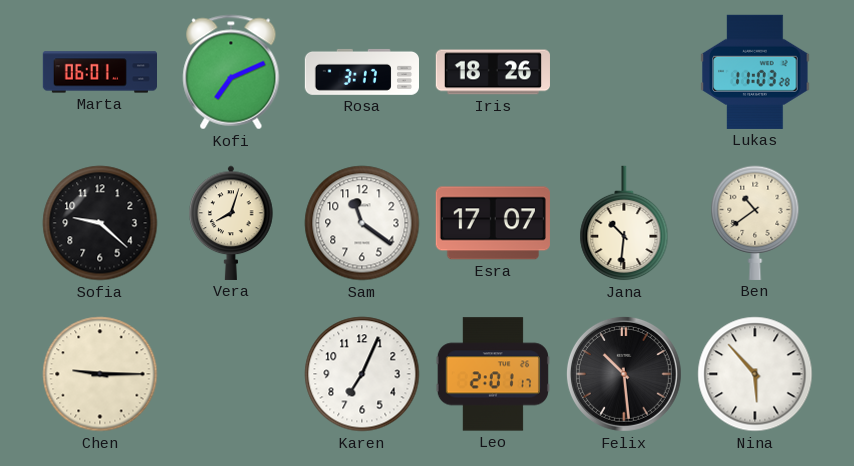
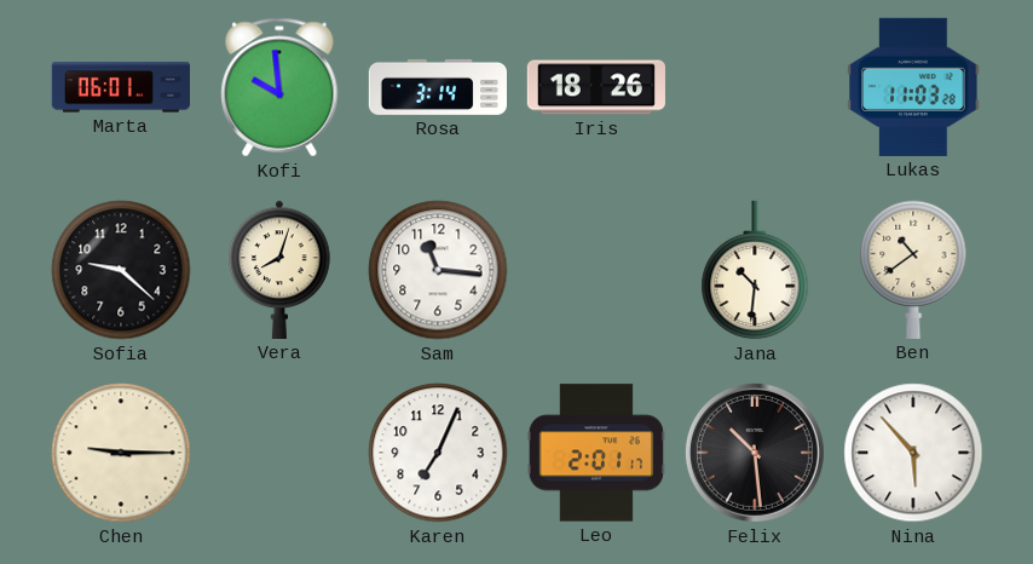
Kofi: 7:11 -> 9:59
Rosa: 3:17 -> 3:14
Sam: 11:21 -> 11:16
Esra: 17:07 -> none
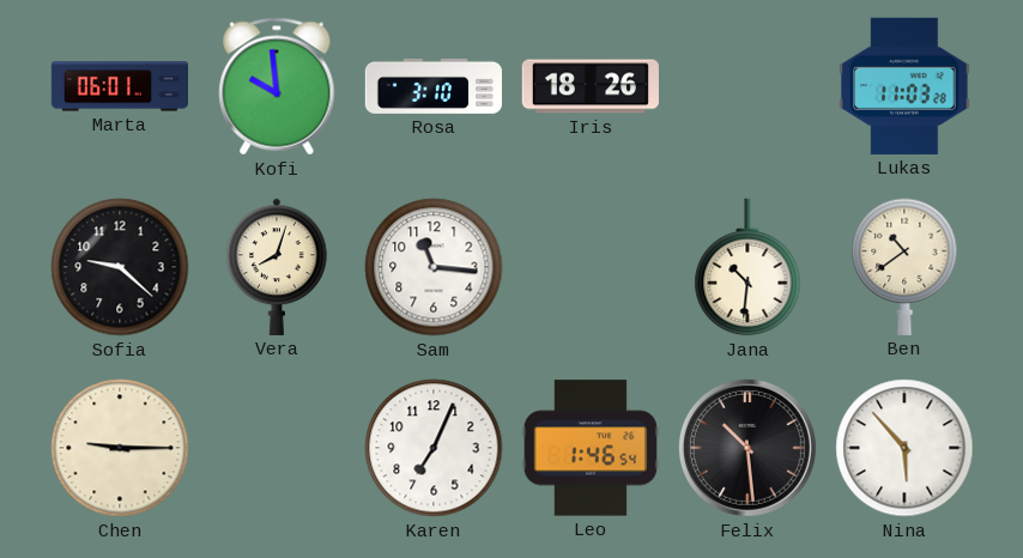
Rosa: 3:14 -> 3:10
Leo: 2:01 -> 1:46
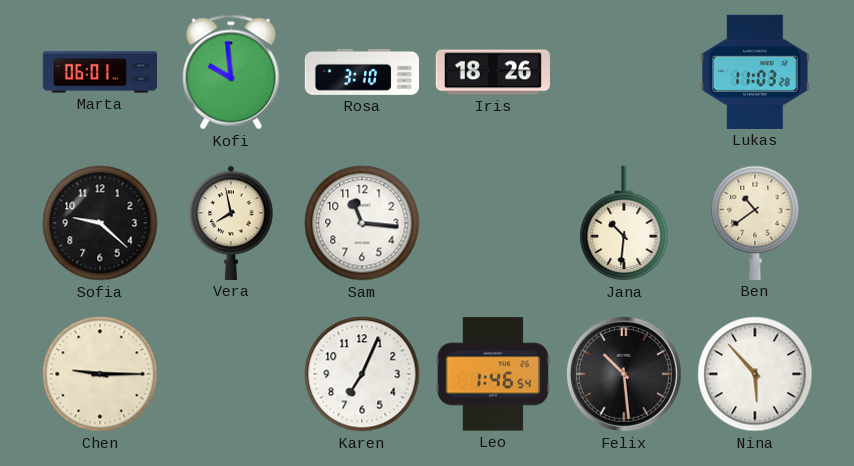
Vera: 8:03 -> 7:58
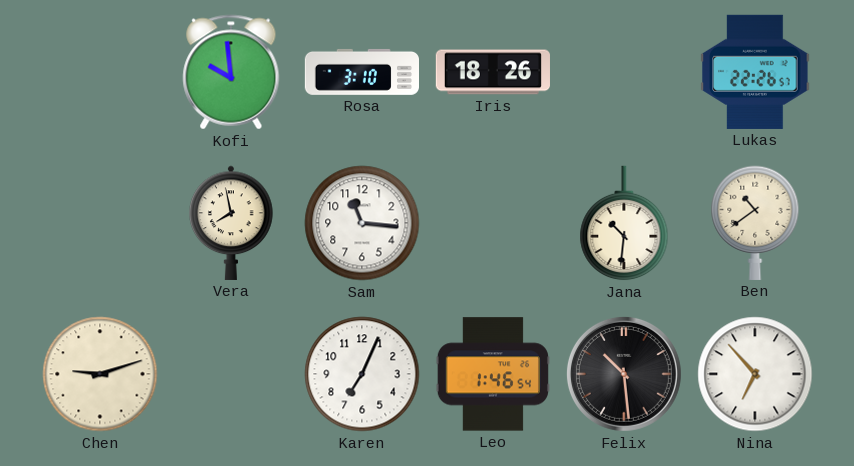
Marta: 06:01 -> none
Lukas: 11:03 -> 22:26
Sofia: 9:22 -> none
Chen: 9:15 -> 9:12
Nina: 5:53 -> 6:53
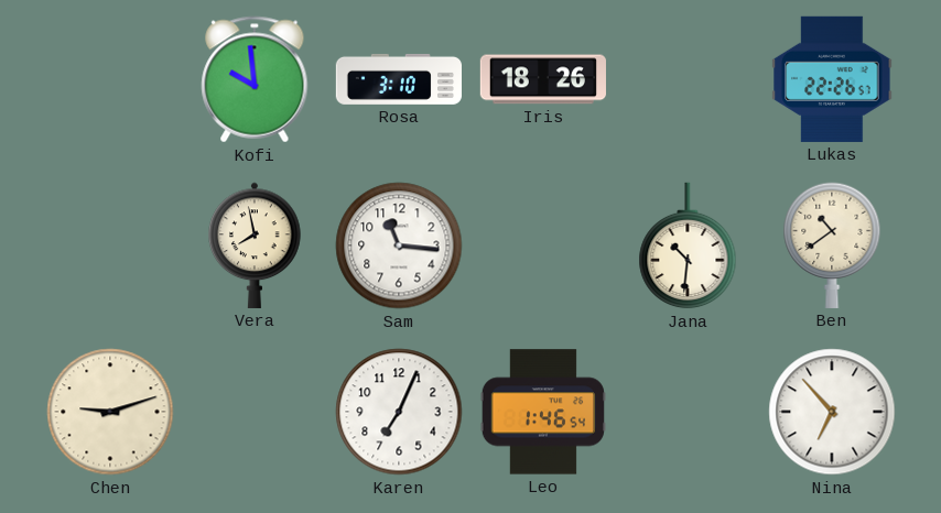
Felix: 10:29 -> none
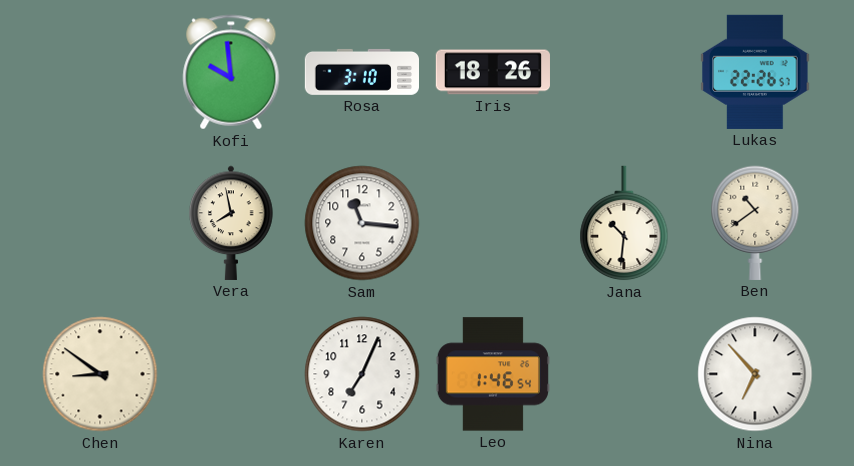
Chen: 9:12 -> 8:51
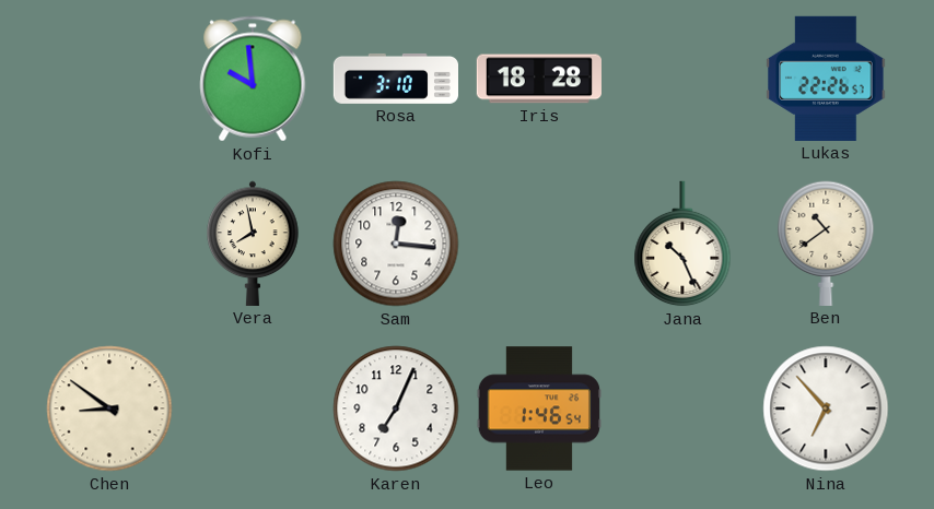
Iris: 18:26 -> 18:28
Sam: 11:16 -> 12:16
Jana: 10:31 -> 10:26
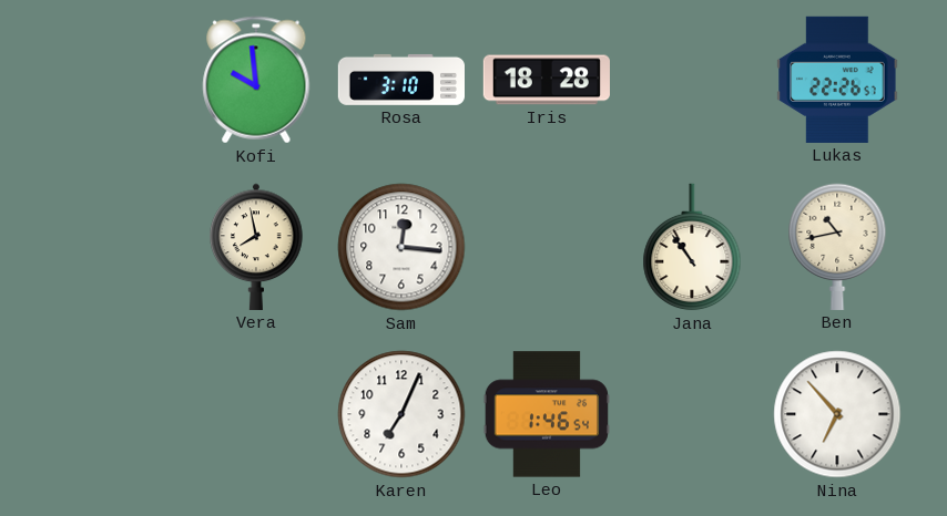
Jana: 10:26 -> 10:54
Ben: 10:39 -> 10:43
Chen: 8:51 -> none
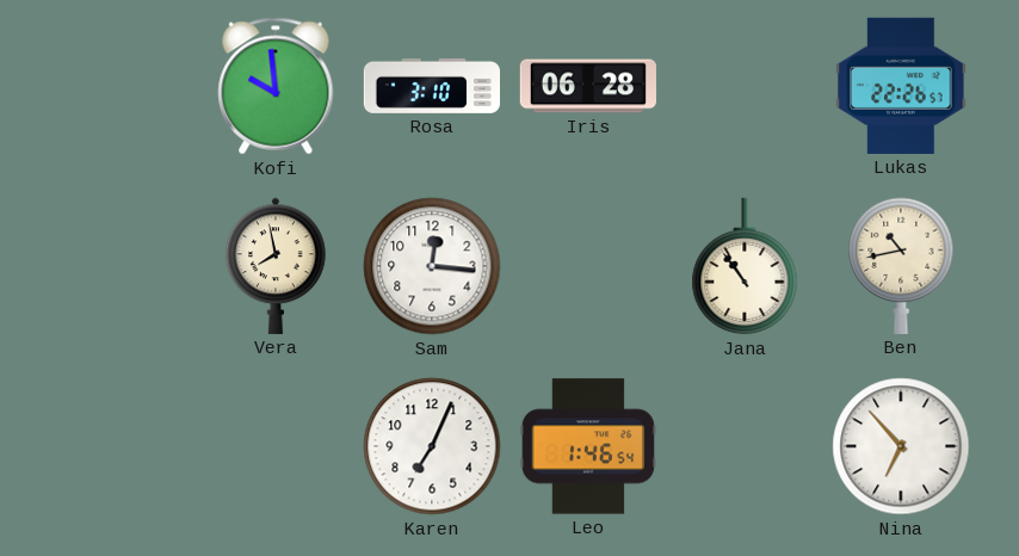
Iris: 18:28 -> 06:28
